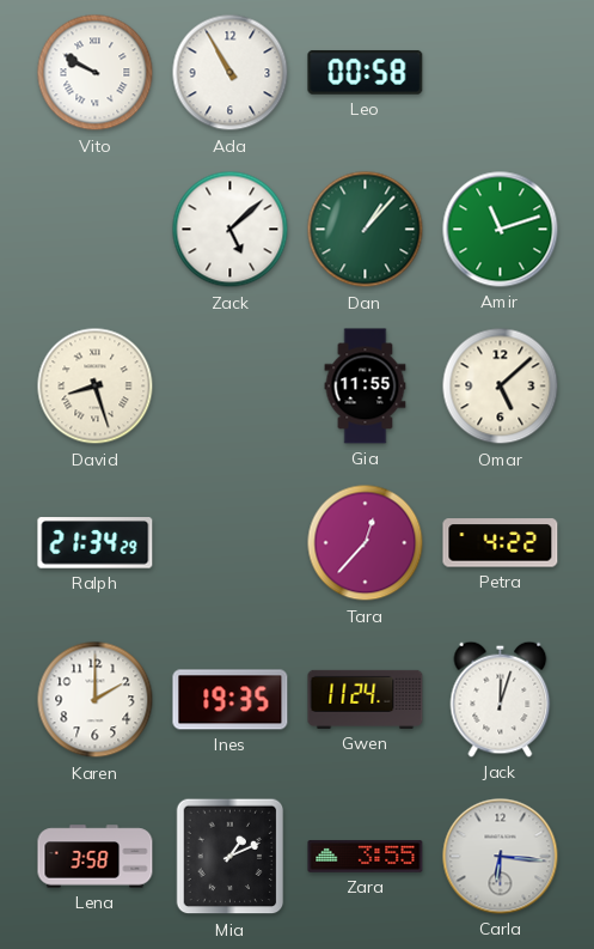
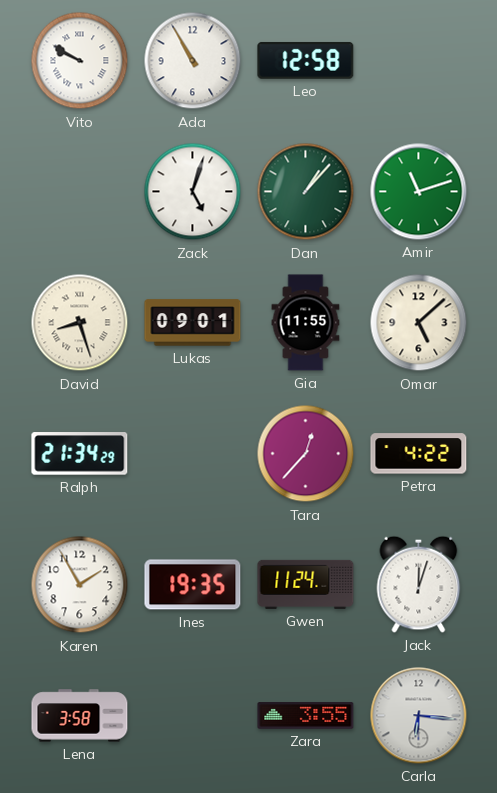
Leo: 00:58 -> 12:58
Zack: 5:08 -> 5:03
Lukas: none -> 09:01
Karen: 2:00 -> 1:55
Mia: 1:11 -> none
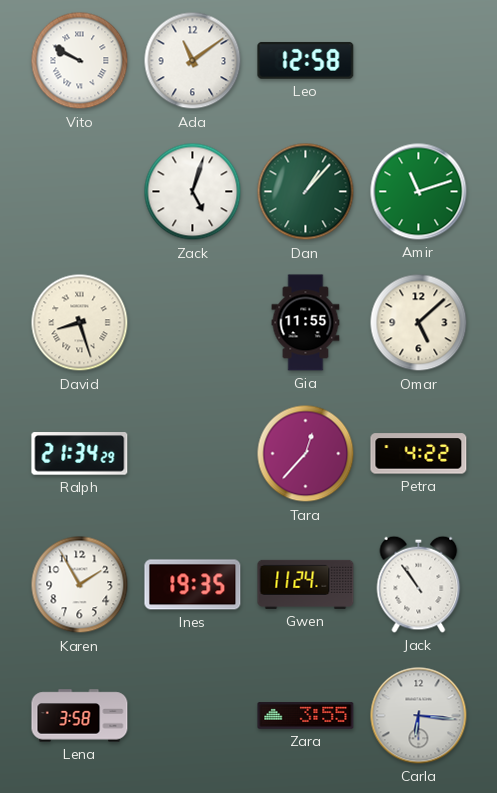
Ada: 10:55 -> 11:09
Lukas: 09:01 -> none
Jack: 12:03 -> 10:54
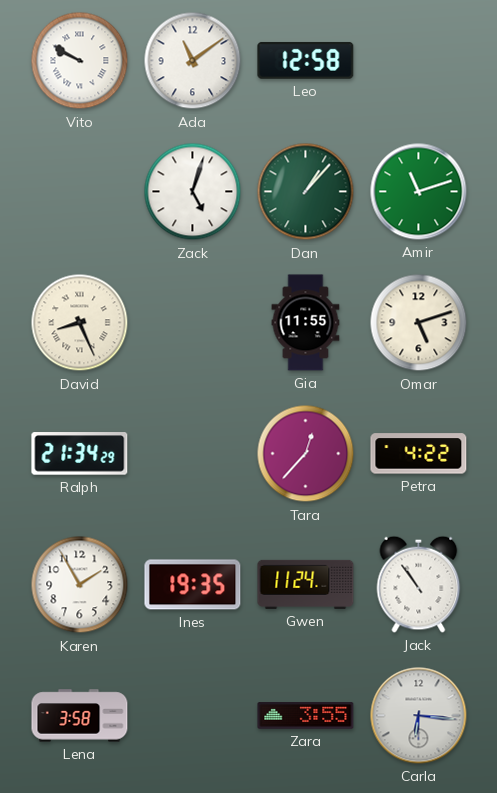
David: 8:27 -> 8:26
Omar: 5:08 -> 5:12
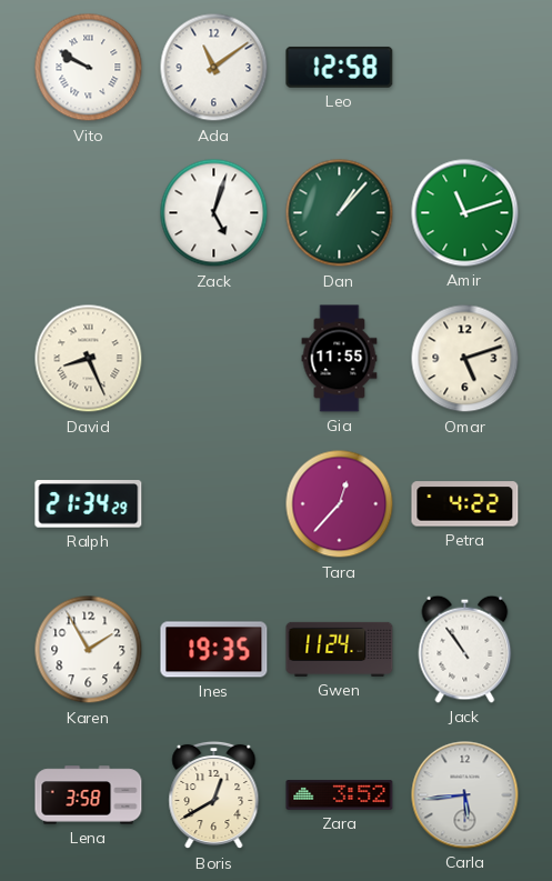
Boris: none -> 12:40
Zara: 3:55 -> 3:52
Carla: 6:16 -> 5:44
